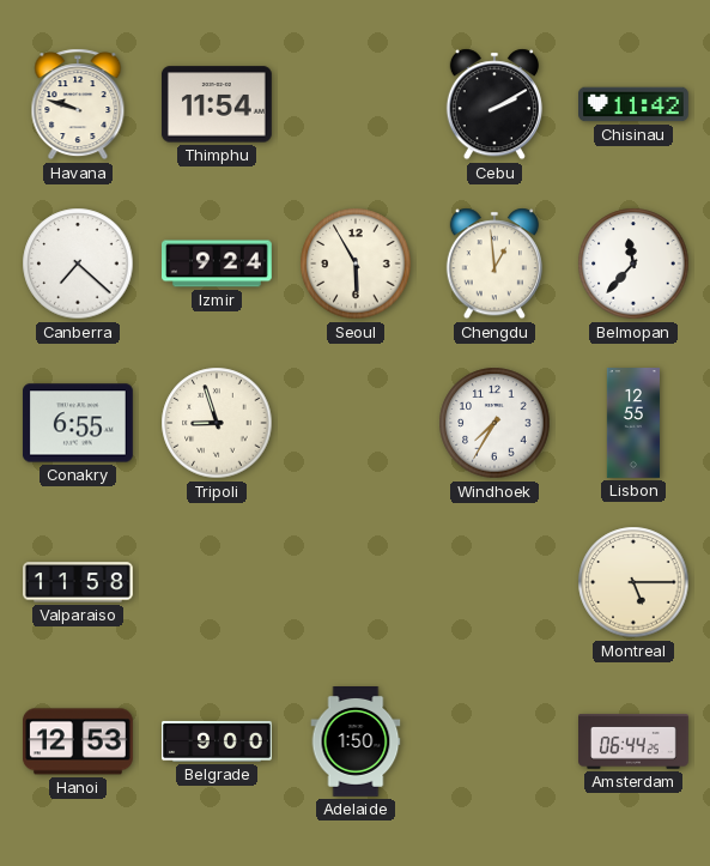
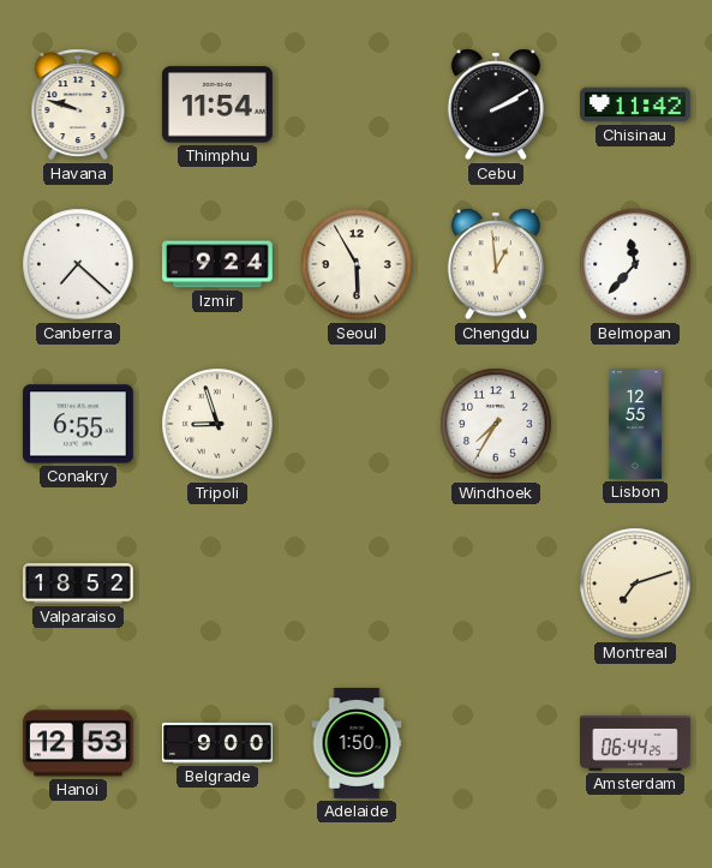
Valparaiso: 11:58 -> 18:52
Montreal: 5:15 -> 7:12
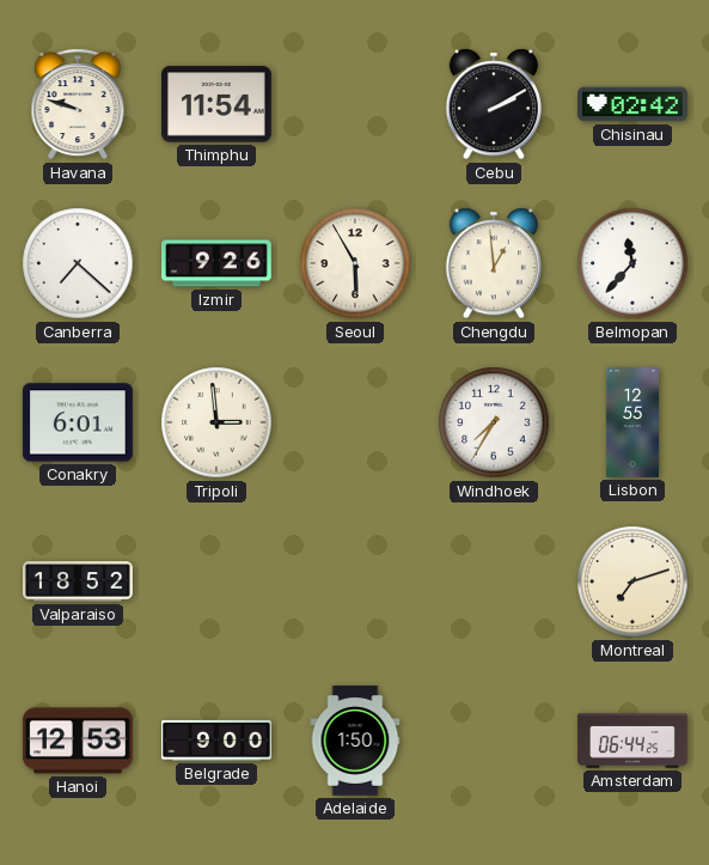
Chisinau: 11:42 -> 02:42
Izmir: 9:24 -> 9:26
Conakry: 6:55 -> 6:01
Tripoli: 8:57 -> 2:59
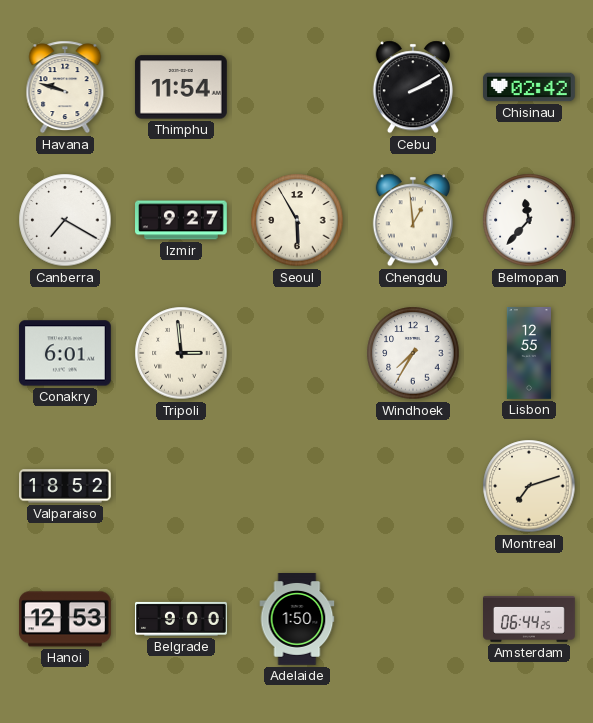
Canberra: 7:22 -> 7:20
Izmir: 9:26 -> 9:27
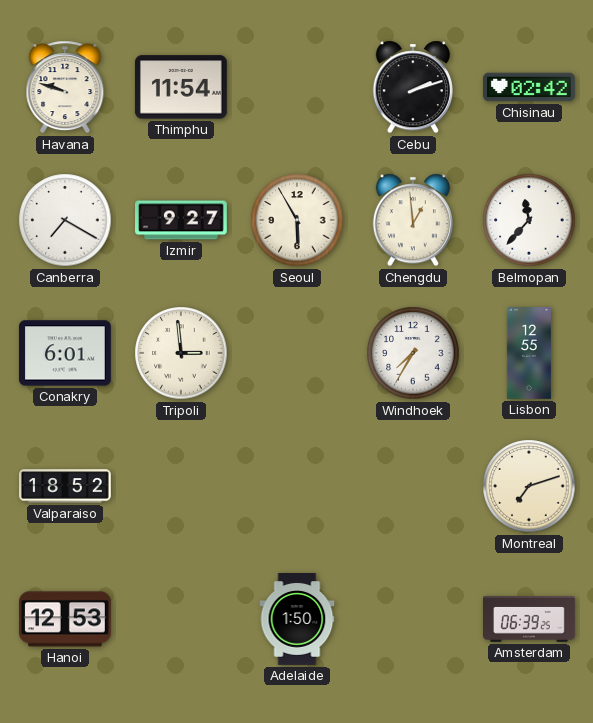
Cebu: 2:10 -> 2:12
Belgrade: 9:00 -> none
Amsterdam: 06:44 -> 06:39
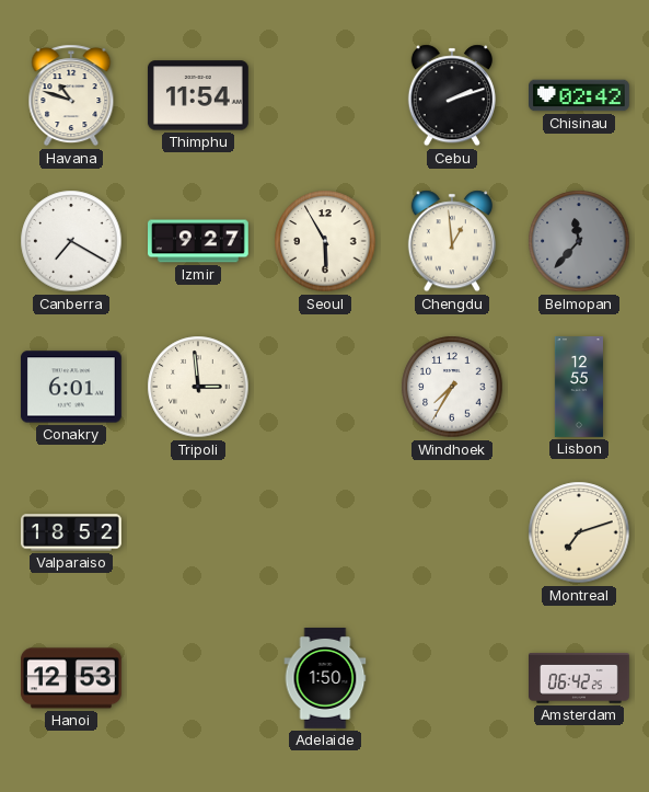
Havana: 9:48 -> 10:48
Belmopan dial: white -> grey
Amsterdam: 06:39 -> 06:42
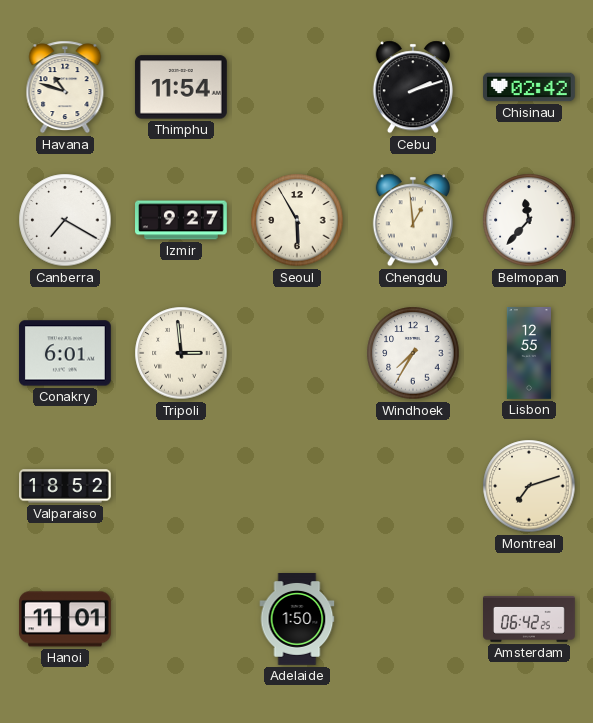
Belmopan dial: grey -> white
Hanoi: 12:53 -> 11:01
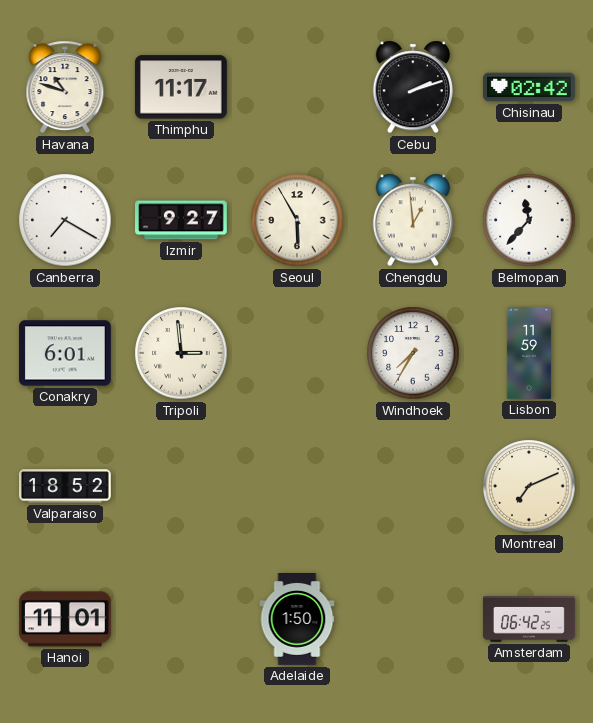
Thimphu: 11:54 -> 11:17
Lisbon: 12:55 -> 11:59
Montreal: 7:12 -> 7:11
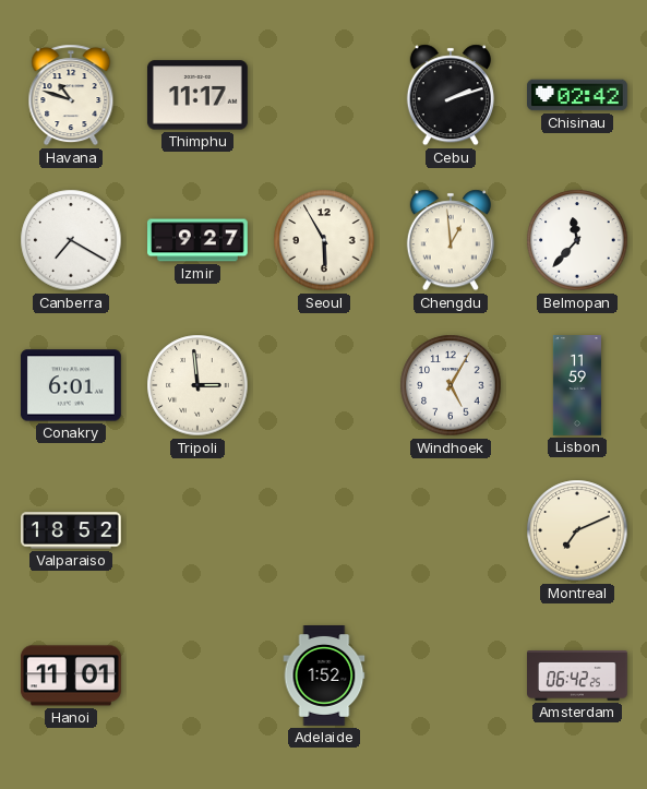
Windhoek: 7:35 -> 5:05
Adelaide: 1:50 -> 1:52
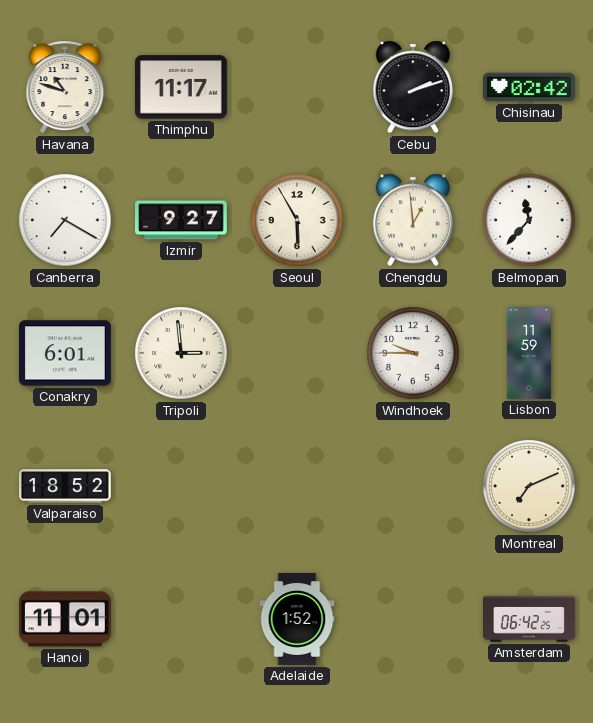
Windhoek: 5:05 -> 9:45
